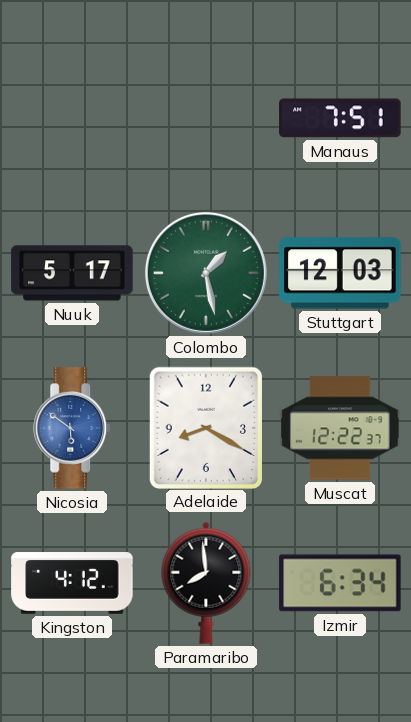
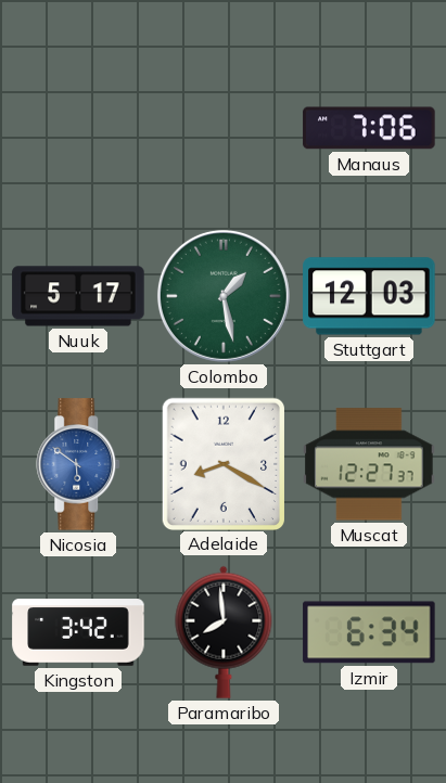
Manaus: 7:51 -> 7:06
Muscat: 12:22 -> 12:27
Kingston: 4:12 -> 3:42
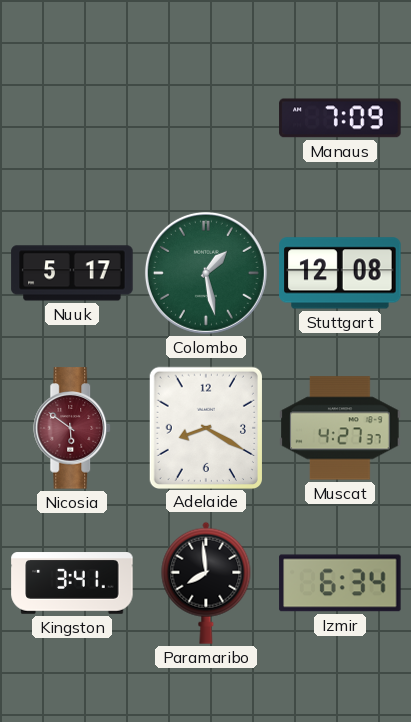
Manaus: 7:06 -> 7:09
Stuttgart: 12:03 -> 12:08
Nicosia dial: blue -> burgundy
Muscat: 12:27 -> 4:27
Kingston: 3:42 -> 3:41
